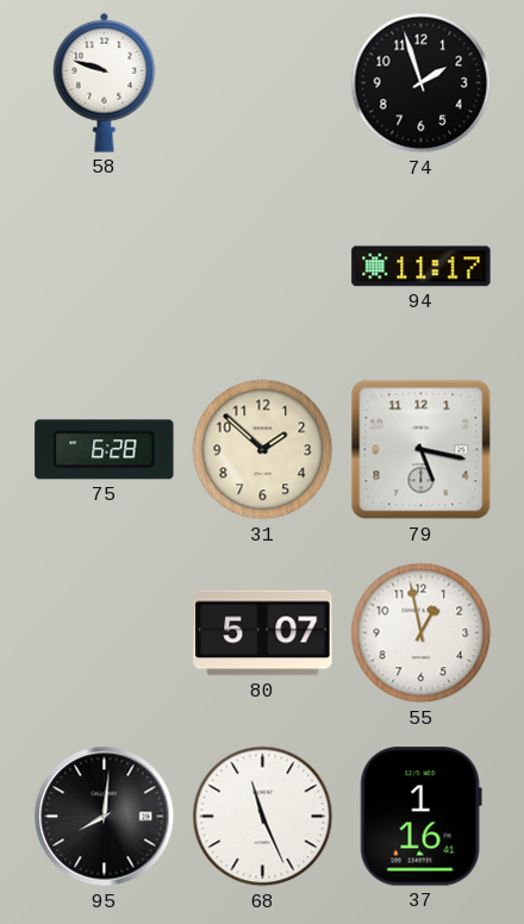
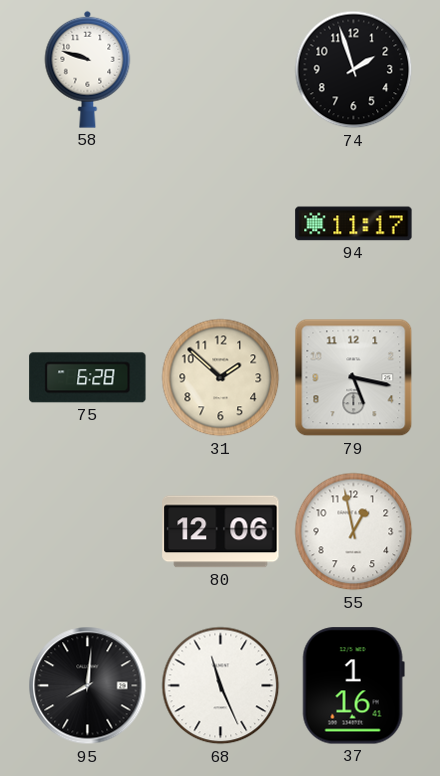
80: 5:07 -> 12:06
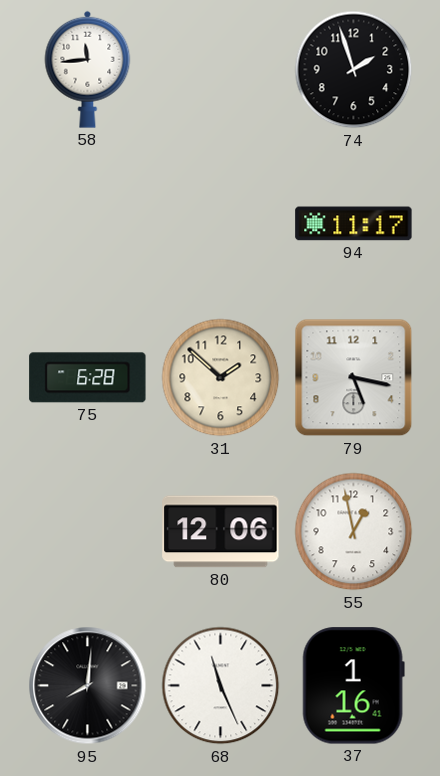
58: 9:48 -> 11:44
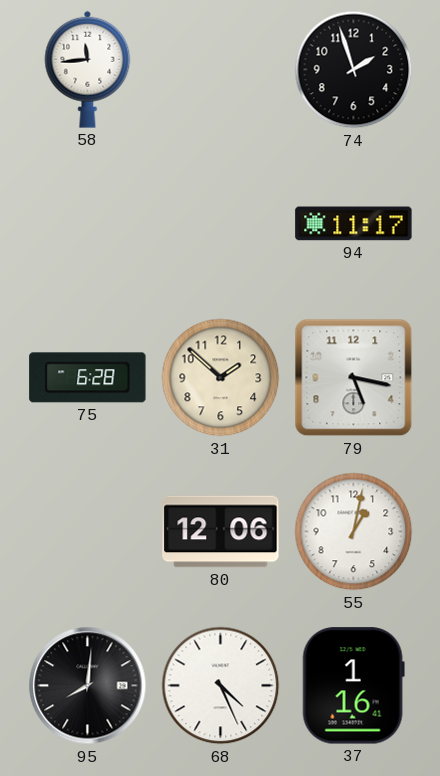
55: 12:58 -> 1:02
68: 11:26 -> 4:26
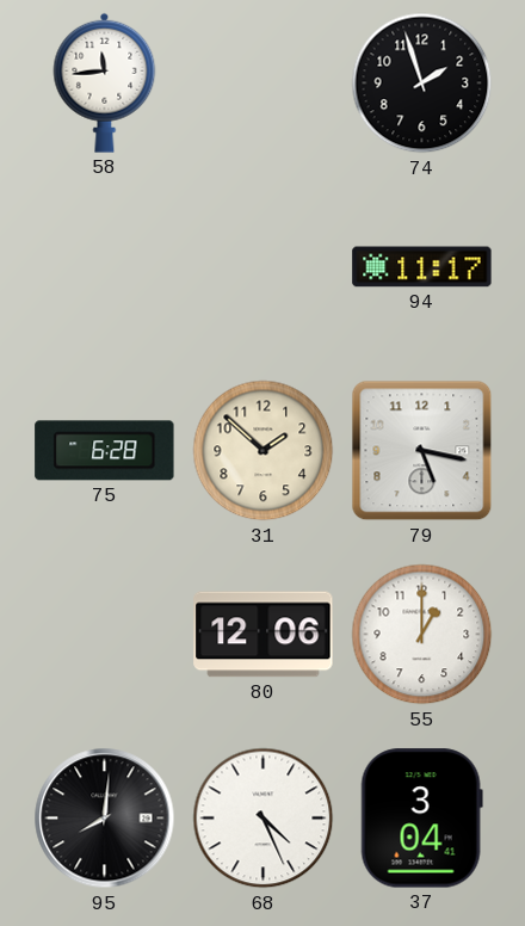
55: 1:02 -> 1:00
37: 1:16 -> 3:04
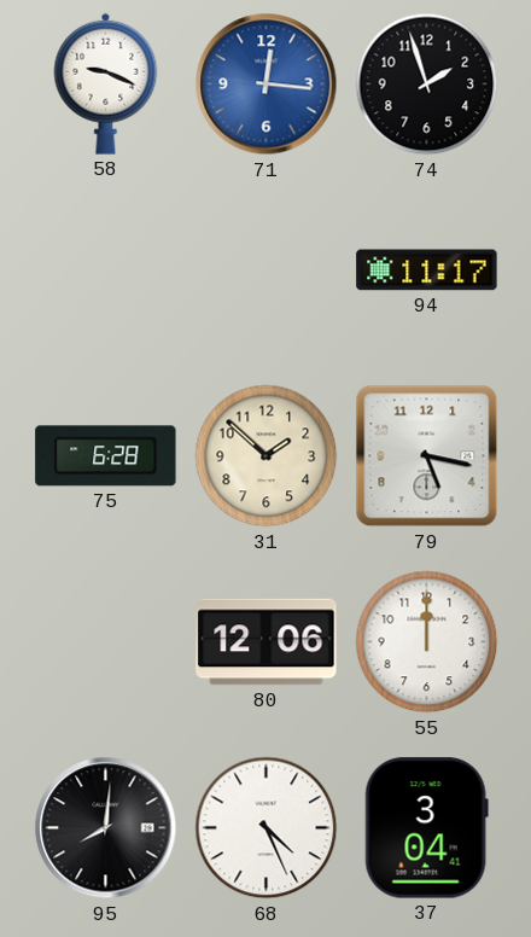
58: 11:44 -> 9:19
71: none -> 12:16
55: 1:00 -> 12:00
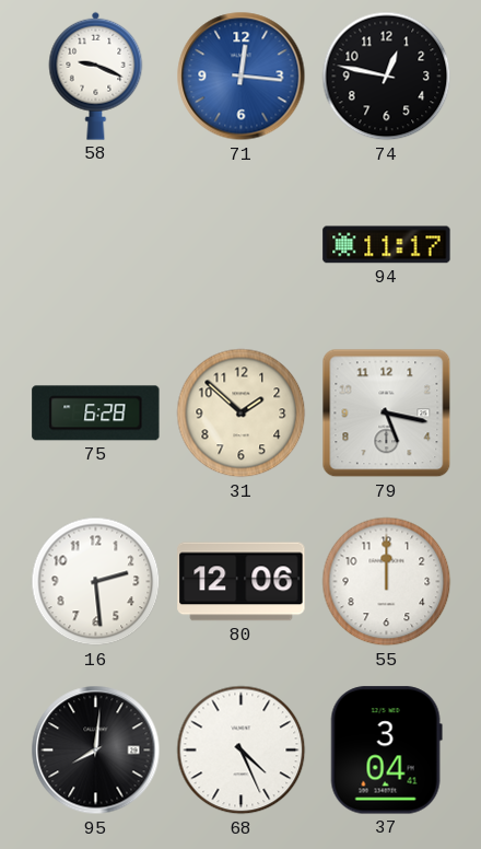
74: 1:57 -> 12:47
16: none -> 2:29
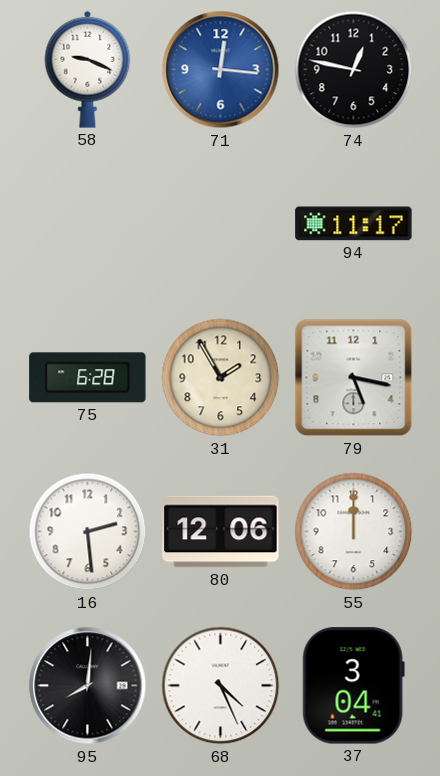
31: 1:52 -> 1:55
